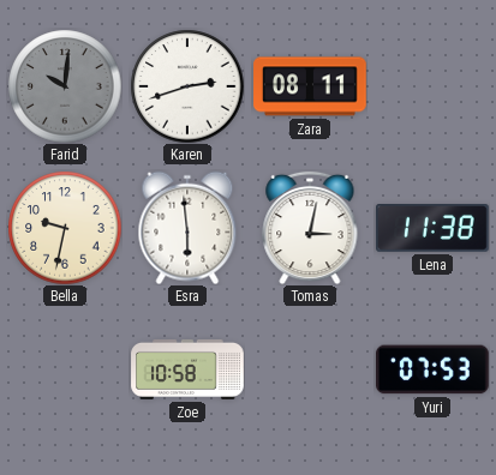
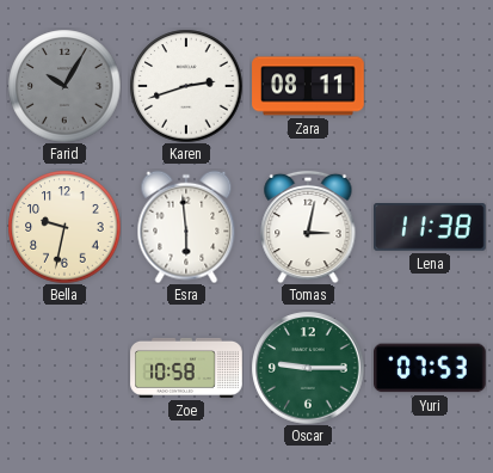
Farid: 10:01 -> 10:05
Oscar: none -> 9:15
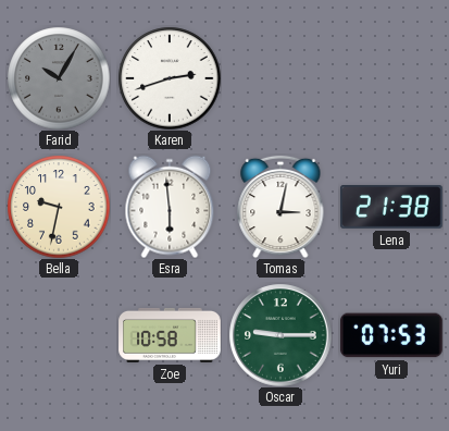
Zara: 08:11 -> none
Lena: 11:38 -> 21:38
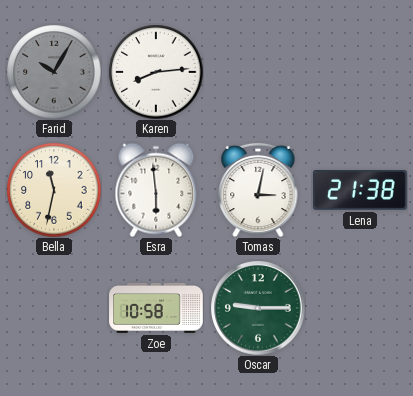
Karen: 2:42 -> 8:14
Bella: 9:32 -> 11:32
Yuri: 07:53 -> none
